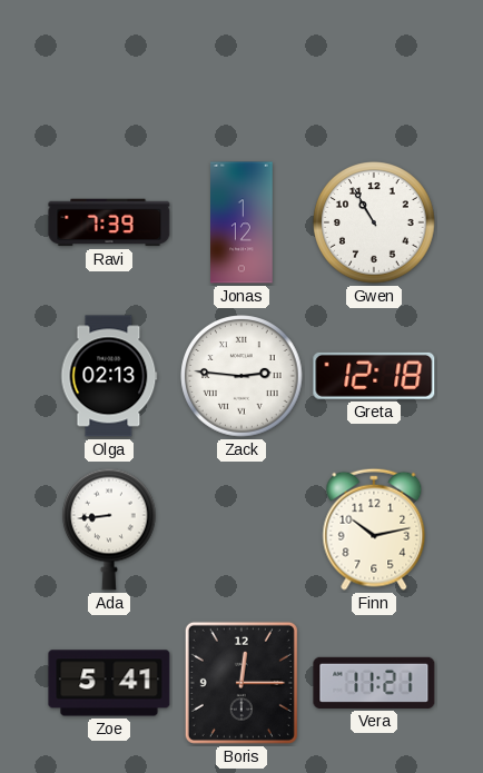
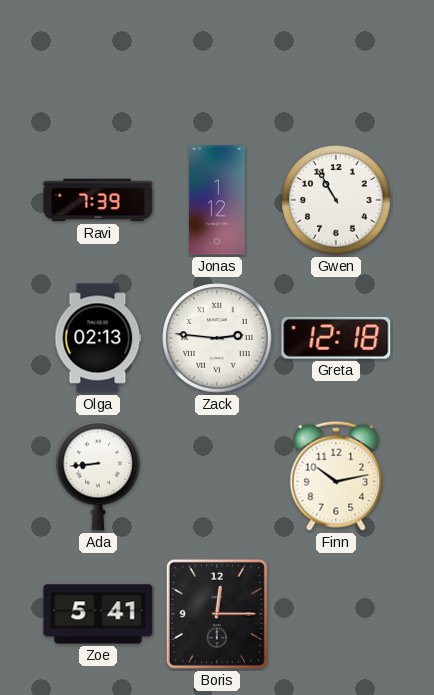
Vera: 11:21 -> none
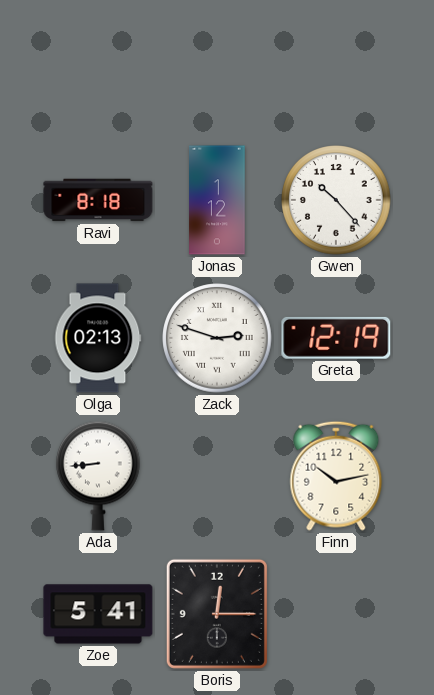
Ravi: 7:39 -> 8:18
Gwen: 10:55 -> 10:23
Zack: 2:46 -> 2:48
Greta: 12:18 -> 12:19
